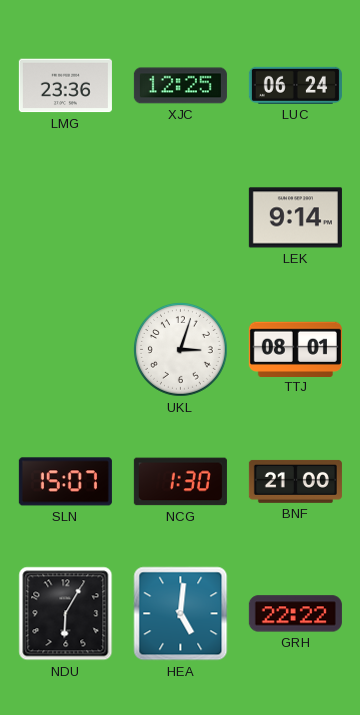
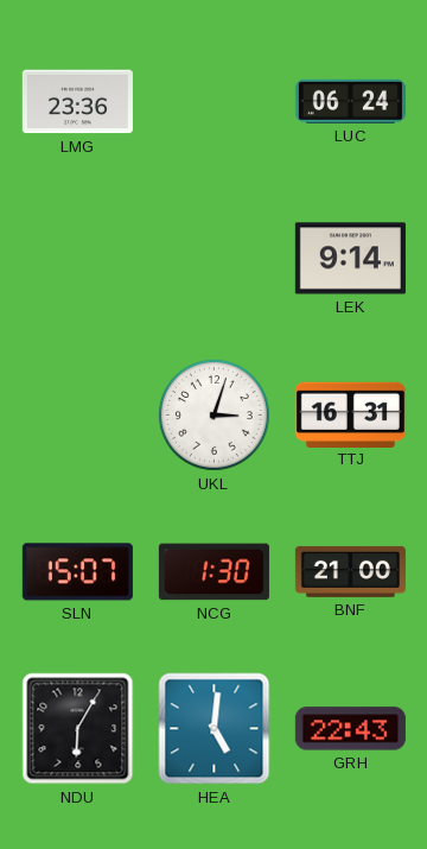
XJC: 12:25 -> none
TTJ: 08:01 -> 16:31
GRH: 22:22 -> 22:43
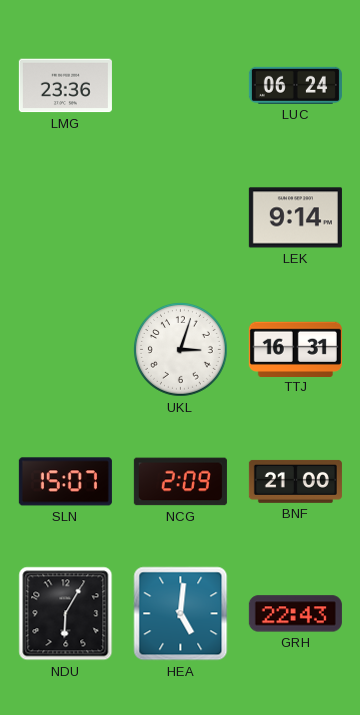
NCG: 1:30 -> 2:09
